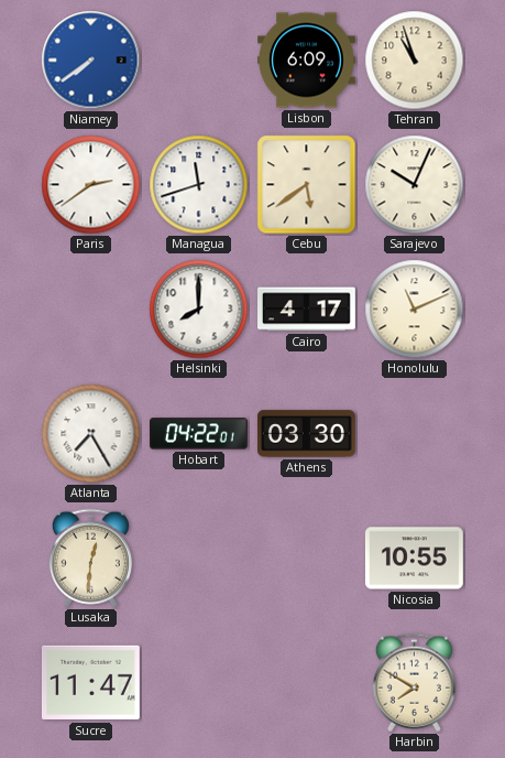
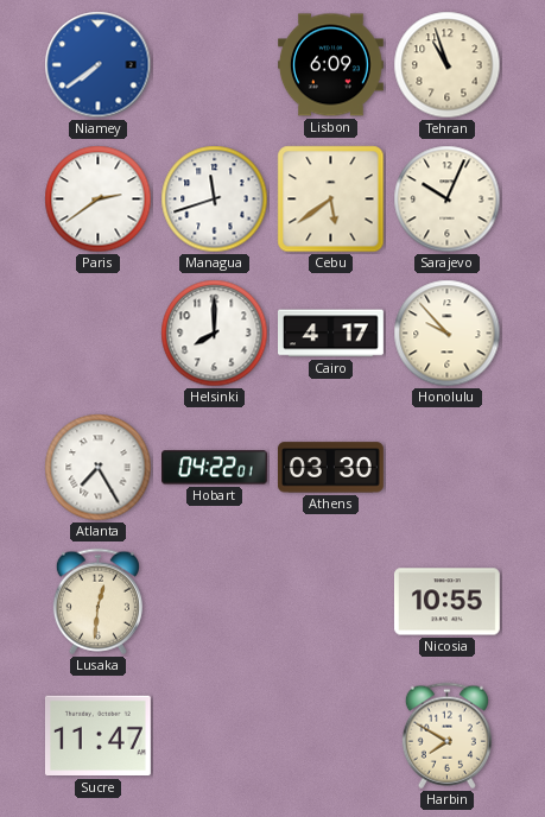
Honolulu: 11:11 -> 9:53
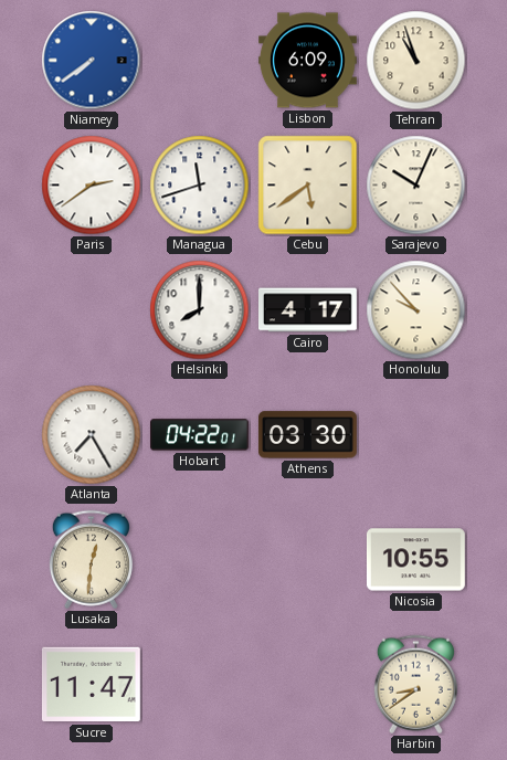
Harbin: 7:50 -> 8:39
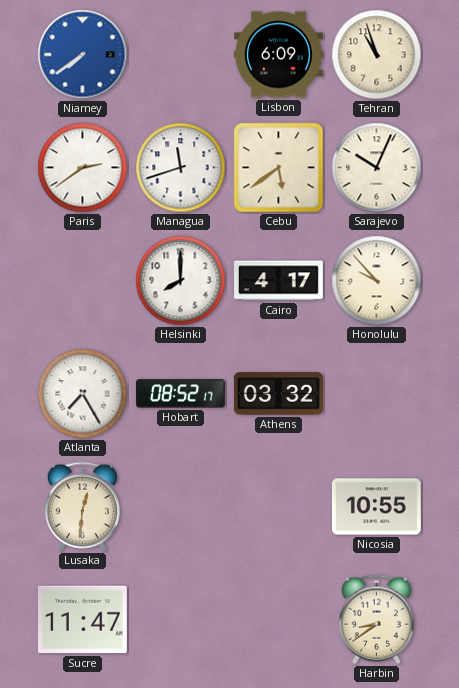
Hobart: 04:22 -> 08:52
Athens: 03:30 -> 03:32
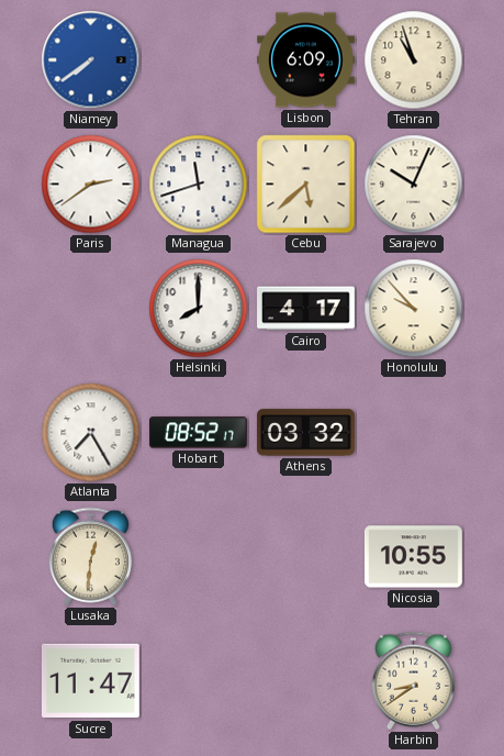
Cebu: 5:39 -> 5:38
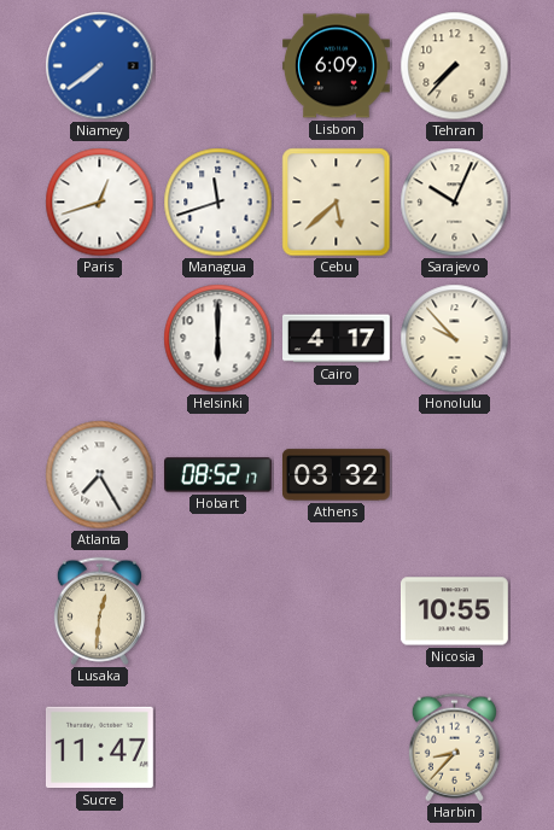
Tehran: 10:57 -> 7:37
Paris: 2:39 -> 12:42
Helsinki: 8:00 -> 6:00
Harbin: 8:39 -> 8:37
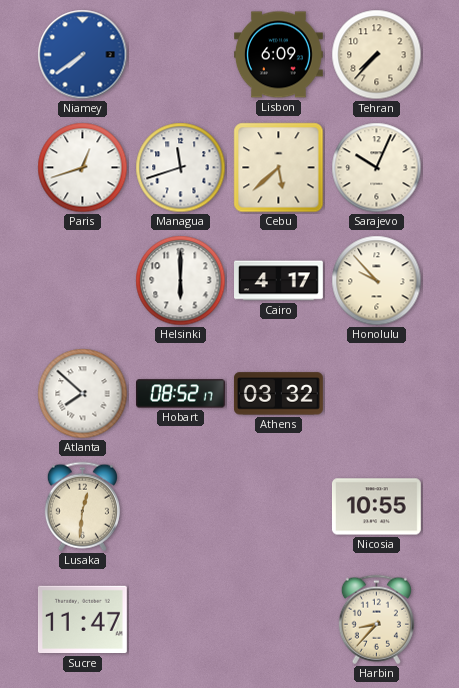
Atlanta: 7:25 -> 7:52
